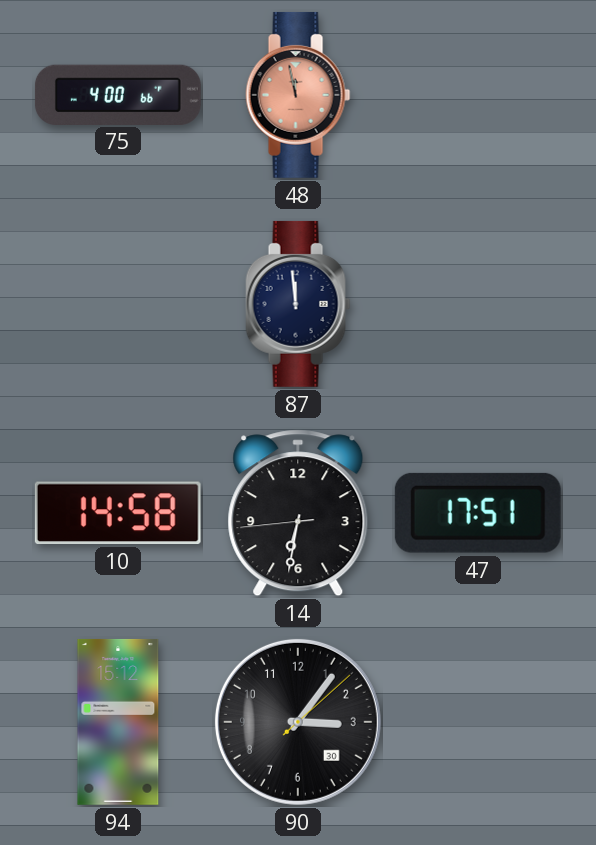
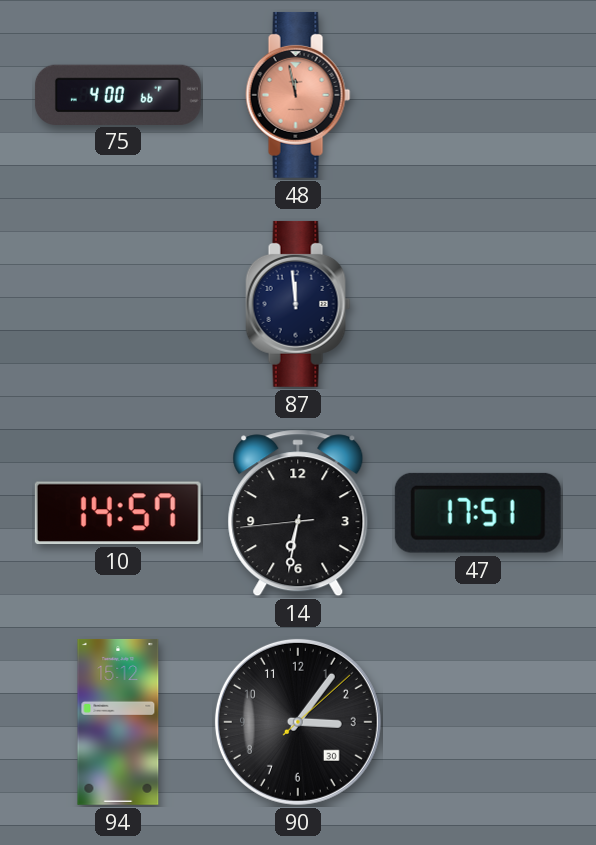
10: 14:58 -> 14:57
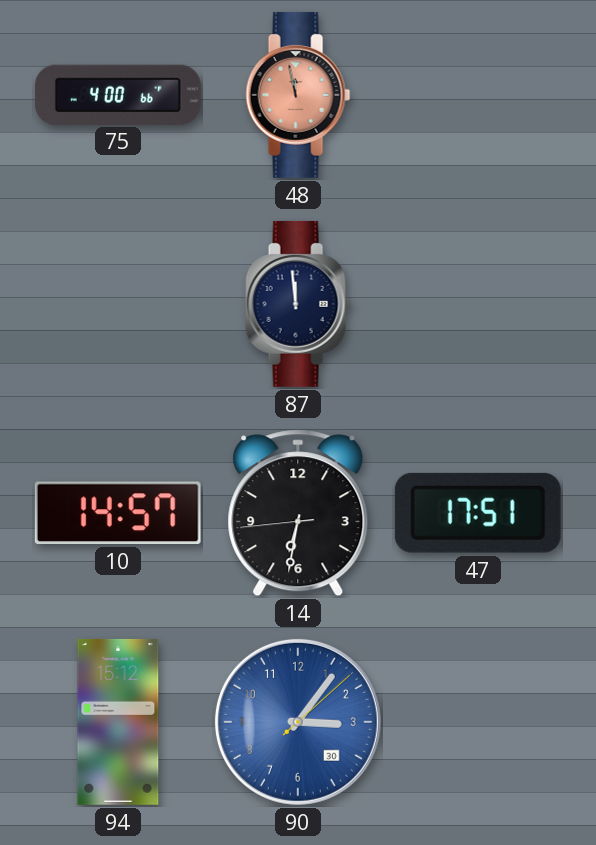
90 dial: black -> blue
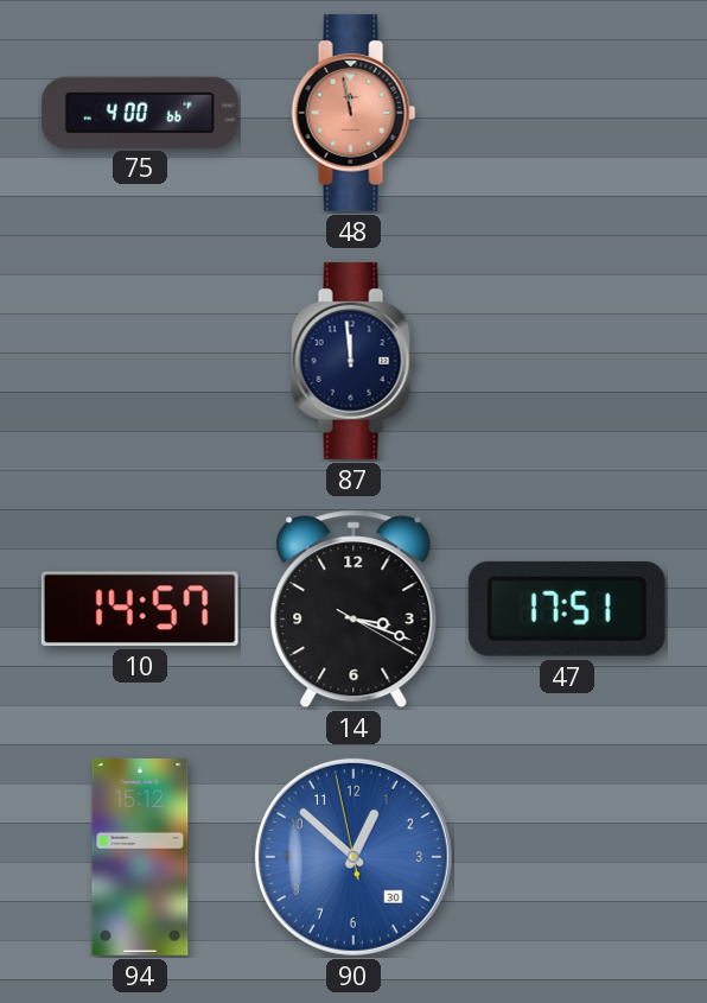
14: 6:31 -> 3:18
90: 3:06 -> 12:51
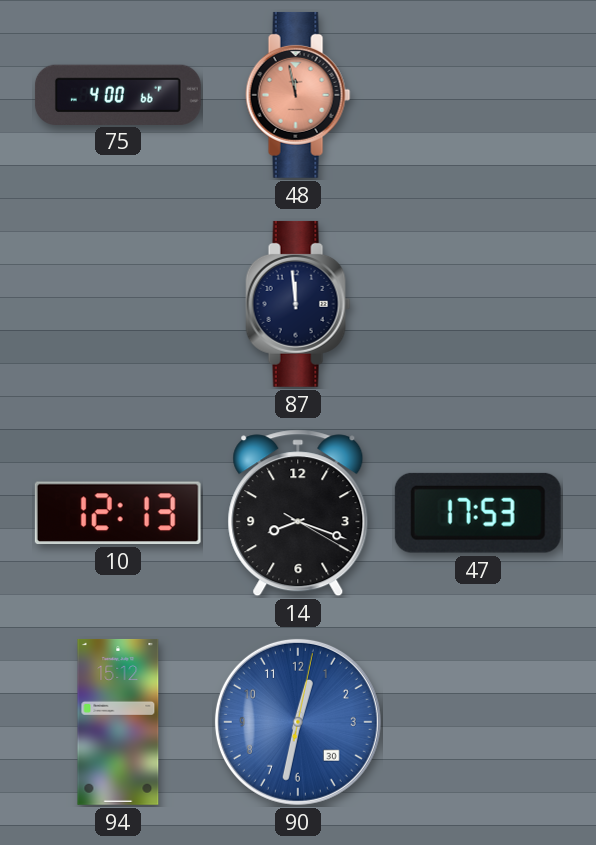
10: 14:57 -> 12:13
14: 3:18 -> 8:18
47: 17:51 -> 17:53
90: 12:51 -> 12:32
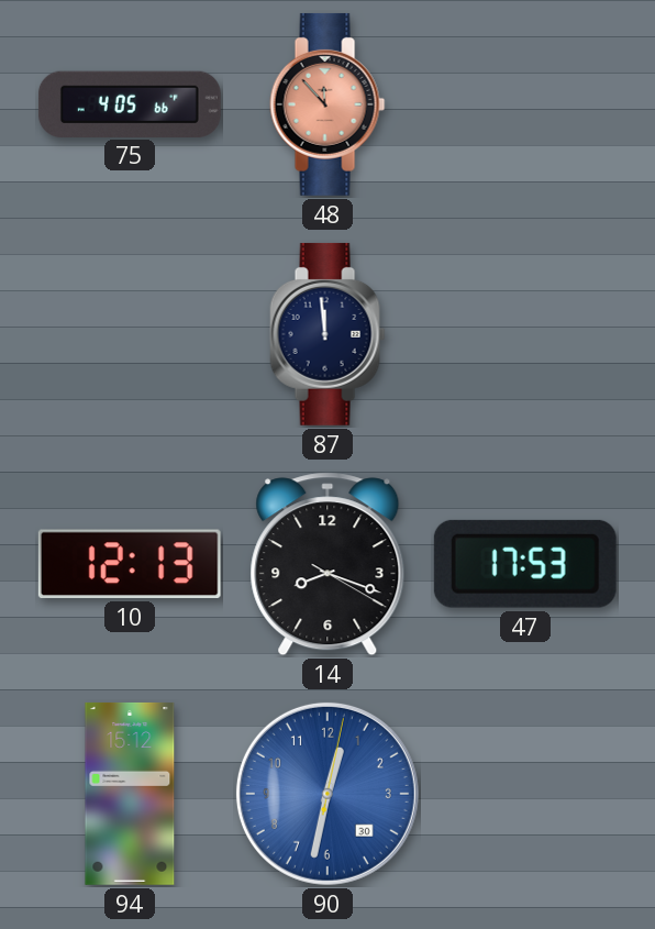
75: 4:00 -> 4:05
48: 11:58 -> 11:53
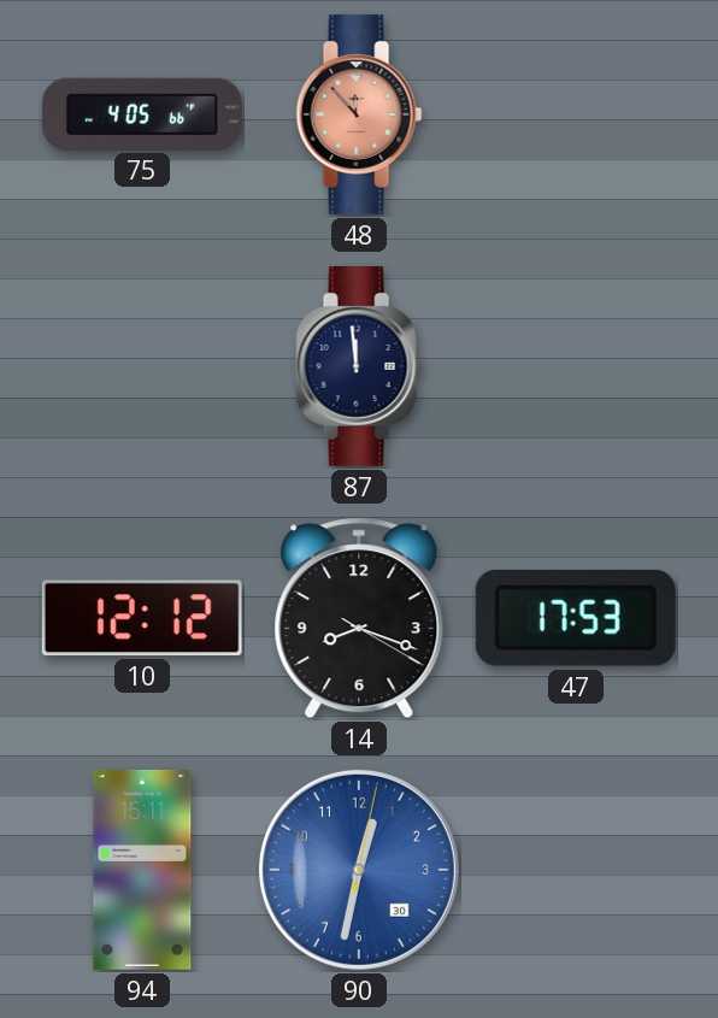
10: 12:13 -> 12:12
94: 15:12 -> 15:11
